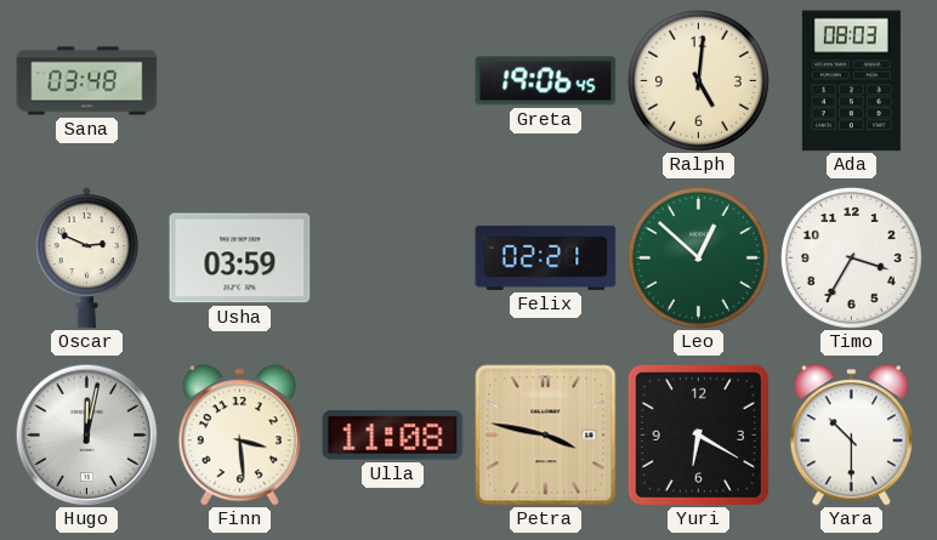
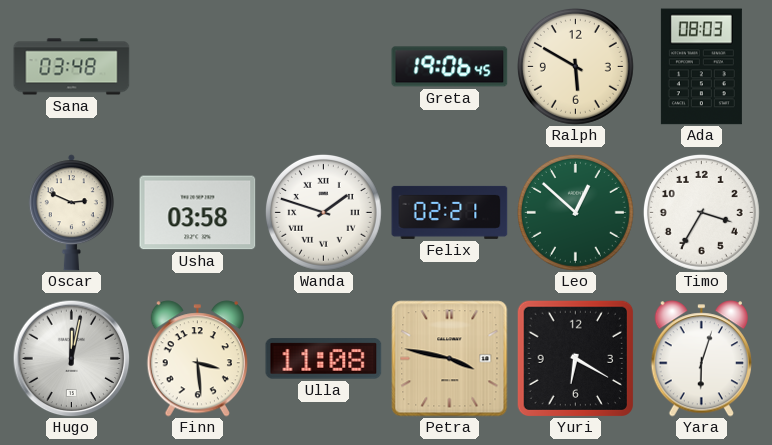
Ralph: 5:01 -> 5:50
Usha: 03:59 -> 03:58
Wanda: none -> 1:48
Yara: 10:30 -> 6:03
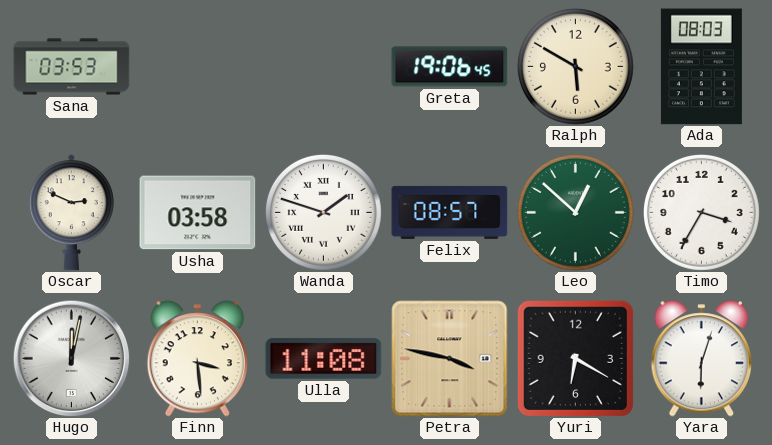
Sana: 03:48 -> 03:53
Felix: 02:21 -> 08:57
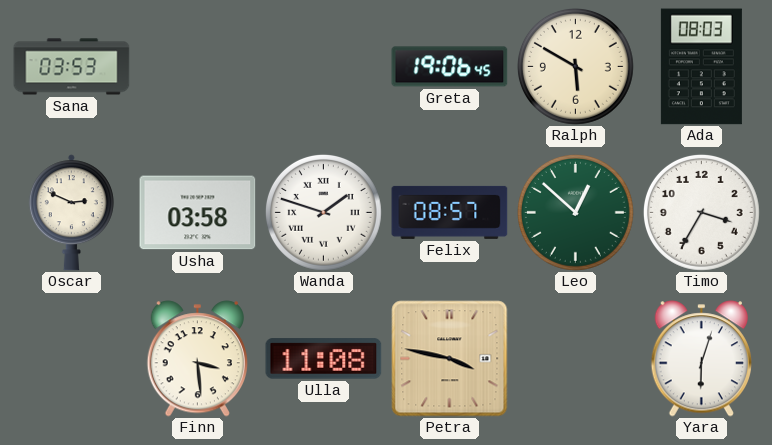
Hugo: 12:02 -> none
Yuri: 6:20 -> none
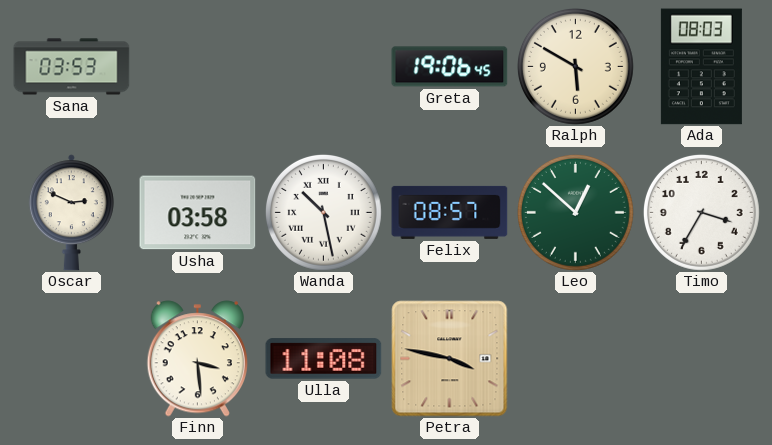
Wanda: 1:48 -> 10:28
Yara: 6:03 -> none
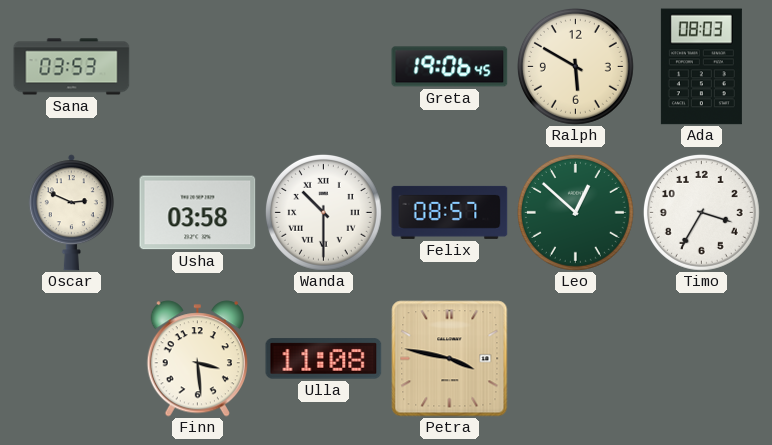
Wanda: 10:28 -> 10:30
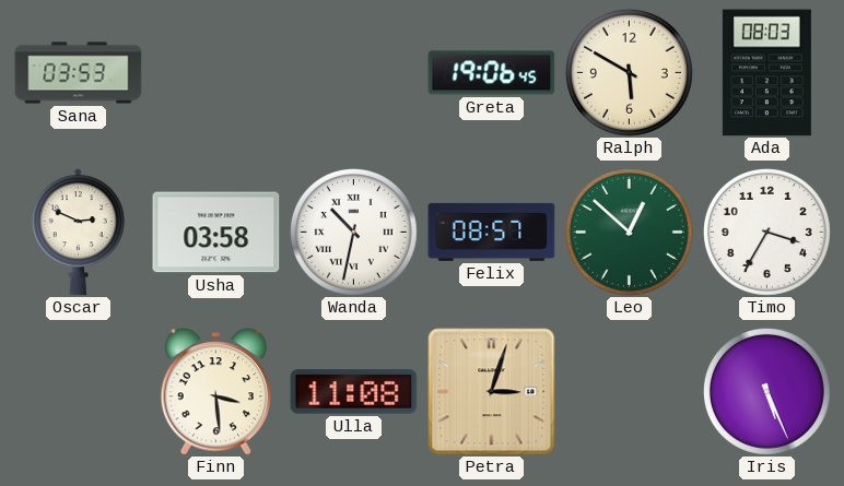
Wanda: 10:30 -> 10:32
Petra: 3:47 -> 3:03
Iris: none -> 5:26
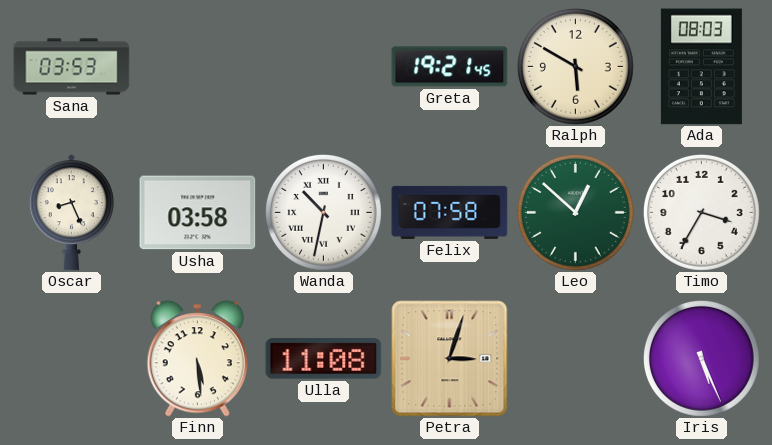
Greta: 19:06 -> 19:21
Oscar: 2:49 -> 8:26
Felix: 08:57 -> 07:58
Finn: 3:29 -> 5:29
